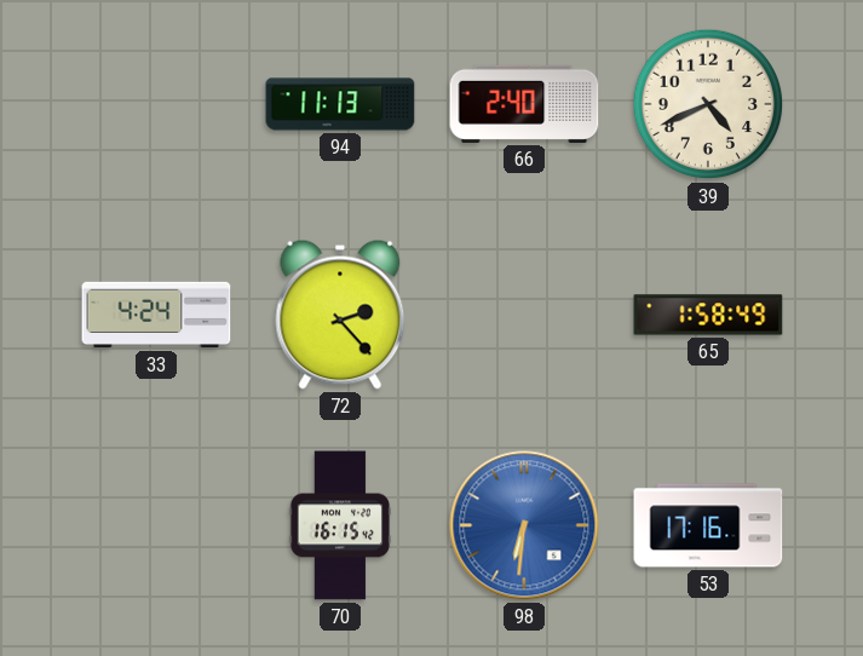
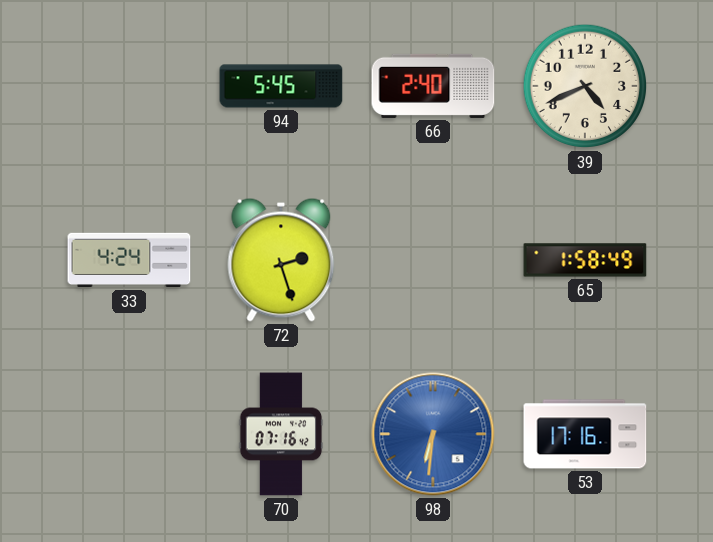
94: 11:13 -> 5:45
72: 2:23 -> 2:27
70: 16:15 -> 07:16
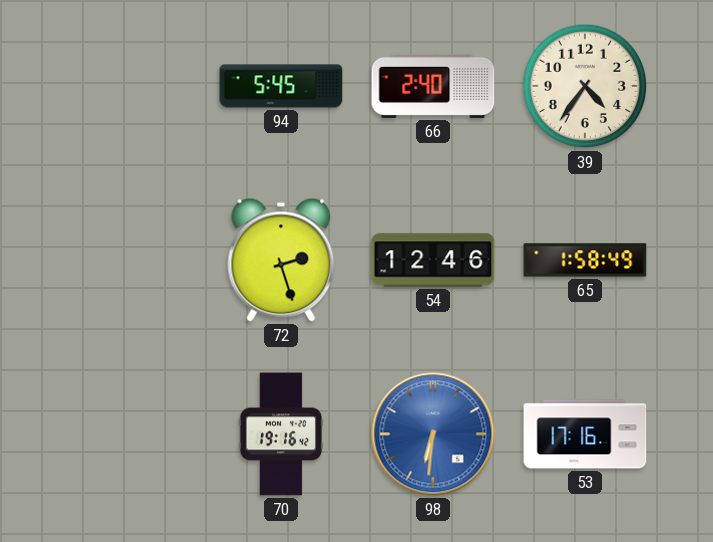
39: 4:41 -> 4:36
33: 4:24 -> none
54: none -> 12:46
70: 07:16 -> 19:16
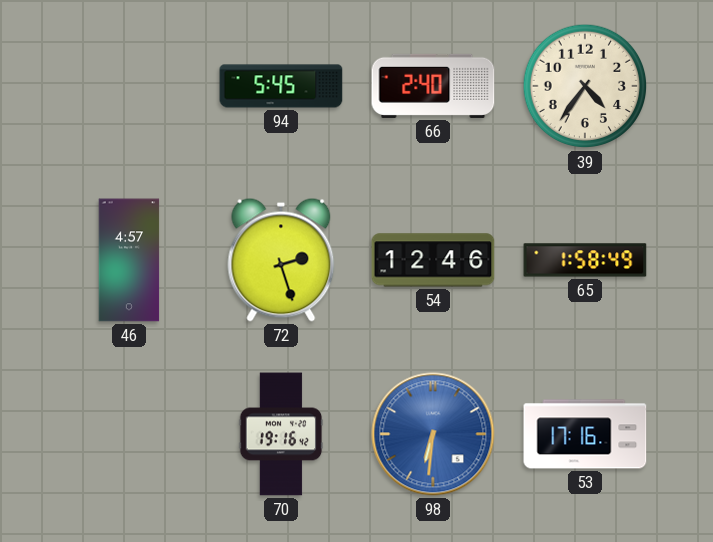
46: none -> 4:57
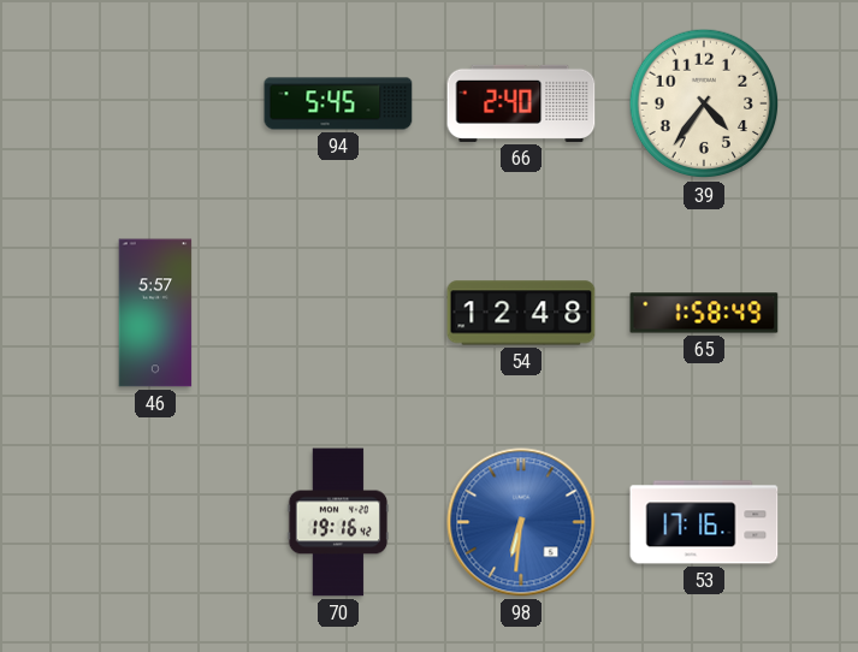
46: 4:57 -> 5:57
72: 2:27 -> none
54: 12:46 -> 12:48
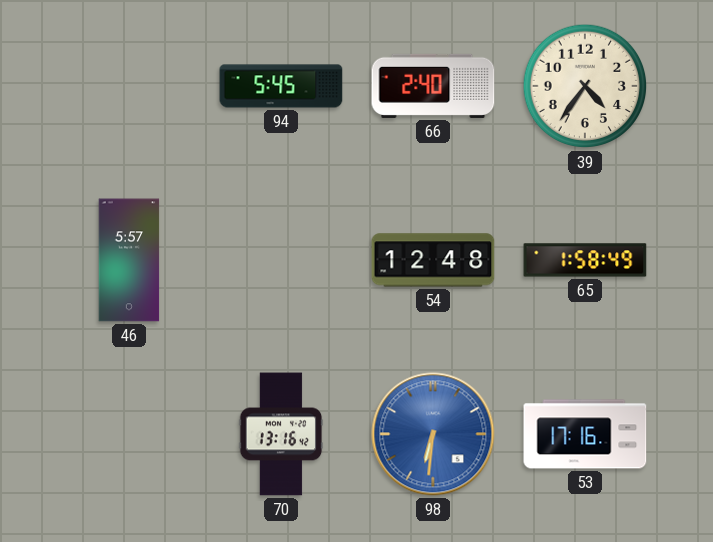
70: 19:16 -> 13:16
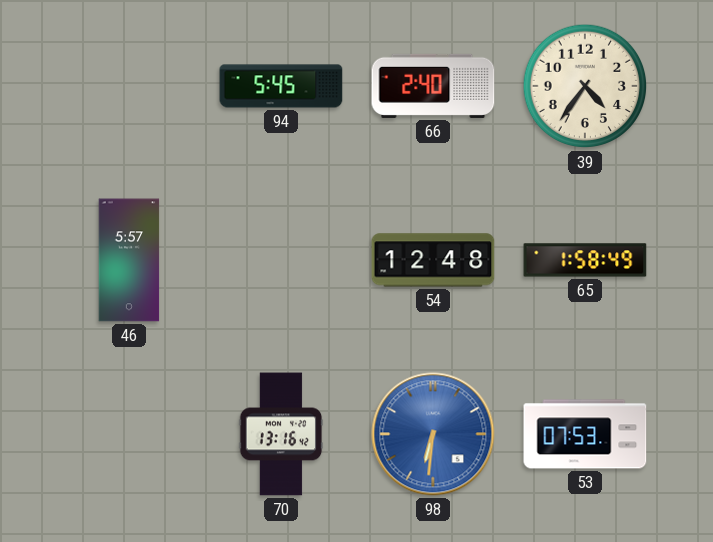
53: 17:16 -> 07:53
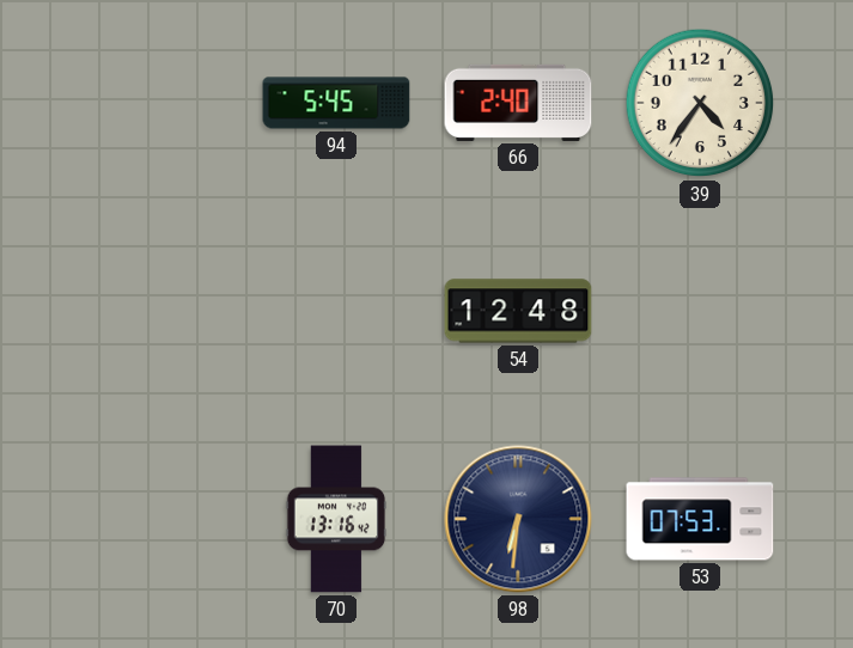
46: 5:57 -> none
65: 1:58 -> none
98 dial: blue -> navy
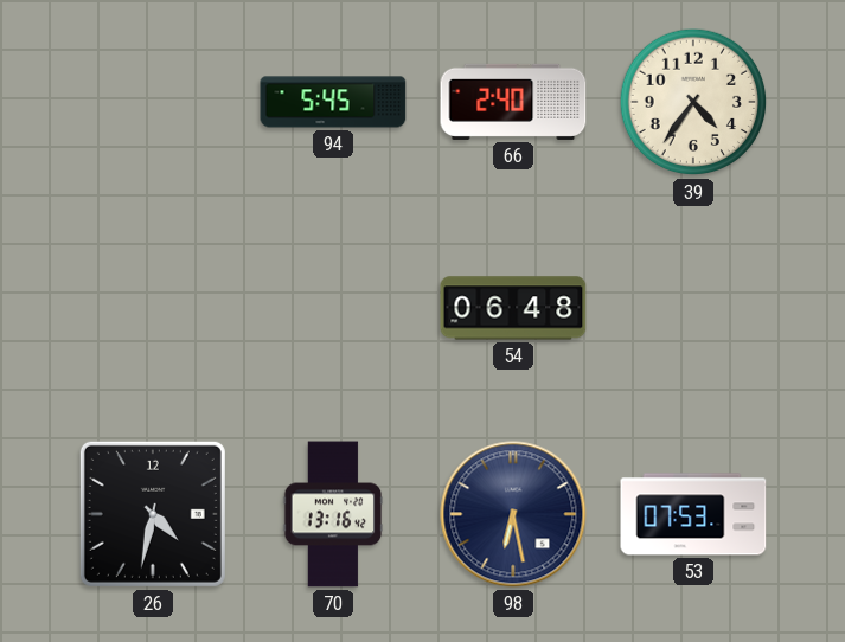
54: 12:48 -> 06:48
26: none -> 4:32
98: 6:31 -> 6:28
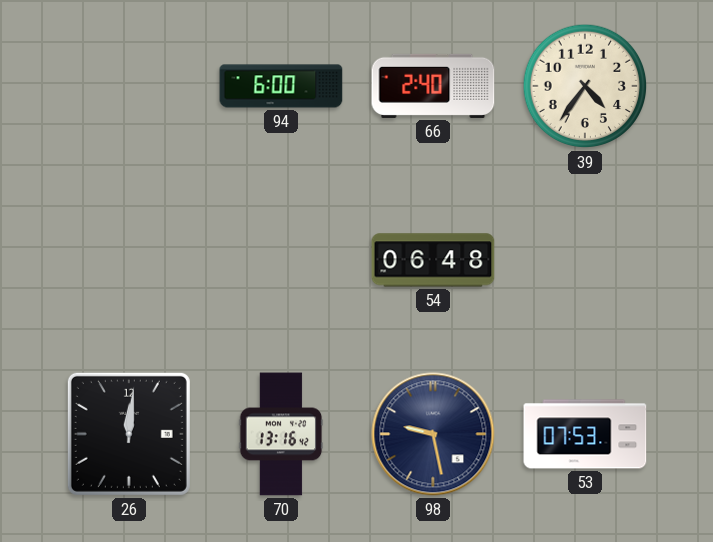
94: 5:45 -> 6:00
26: 4:32 -> 12:01
98: 6:28 -> 9:28
